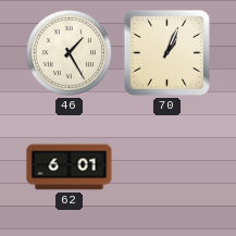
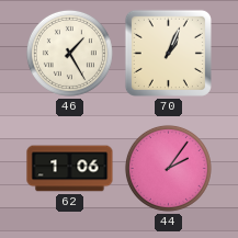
62: 6:01 -> 1:06
44: none -> 2:06
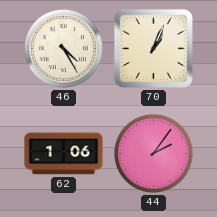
46: 1:25 -> 4:25
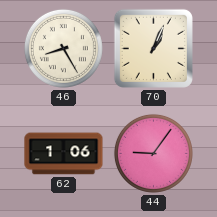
46: 4:25 -> 8:25
44: 2:06 -> 9:06
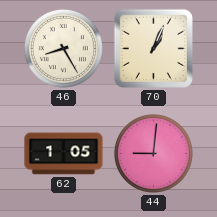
62: 1:06 -> 1:05
44: 9:06 -> 9:01
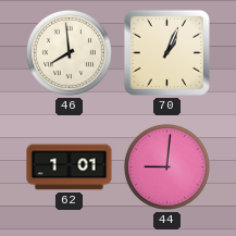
46: 8:25 -> 7:59
62: 1:05 -> 1:01
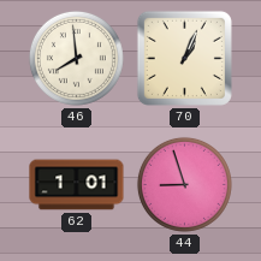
44: 9:01 -> 8:57
